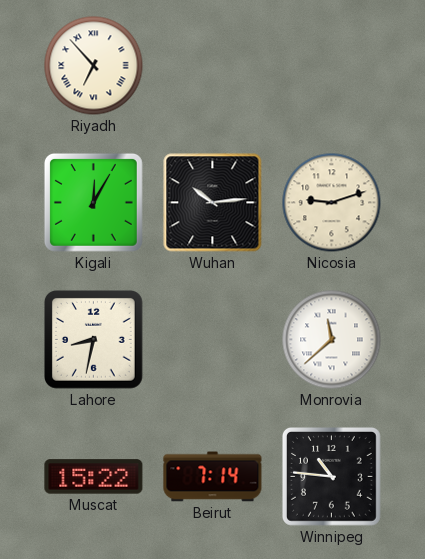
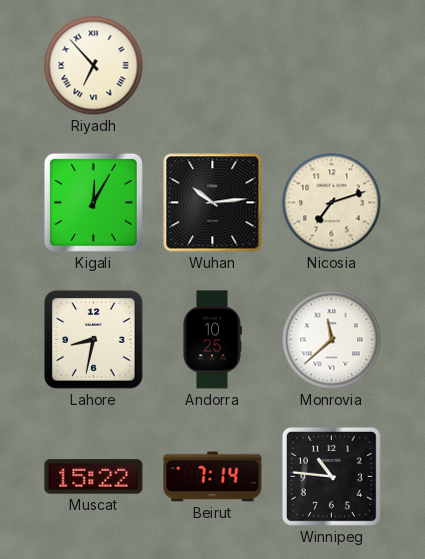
Nicosia: 9:12 -> 7:12
Andorra: none -> 10:25
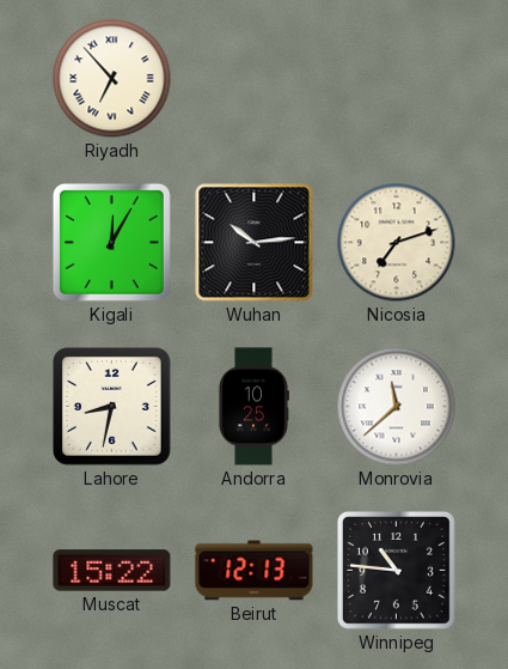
Beirut: 7:14 -> 12:13
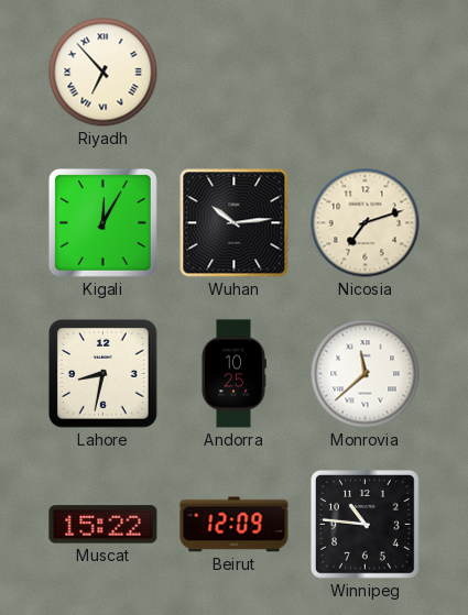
Beirut: 12:13 -> 12:09
